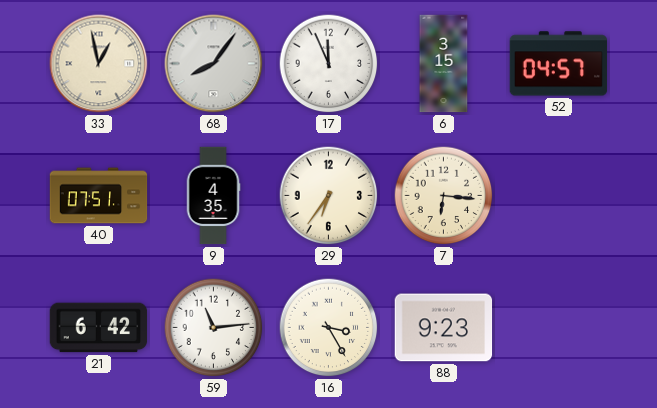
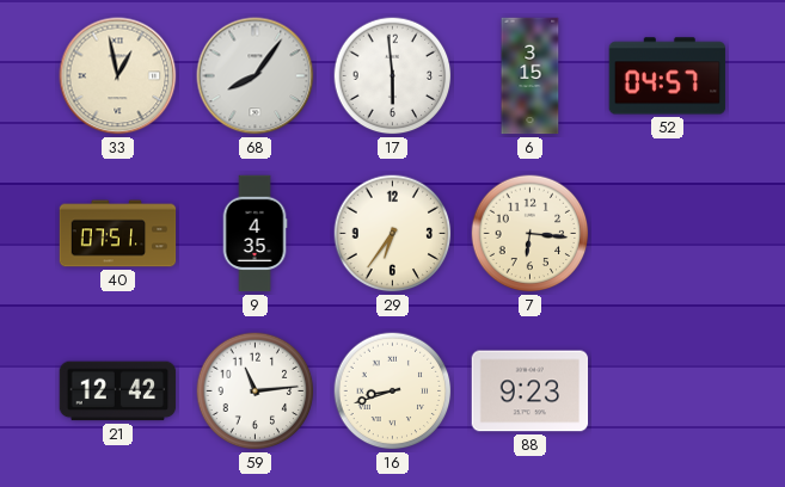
17: 11:56 -> 5:59
21: 6:42 -> 12:42
16: 3:25 -> 8:42
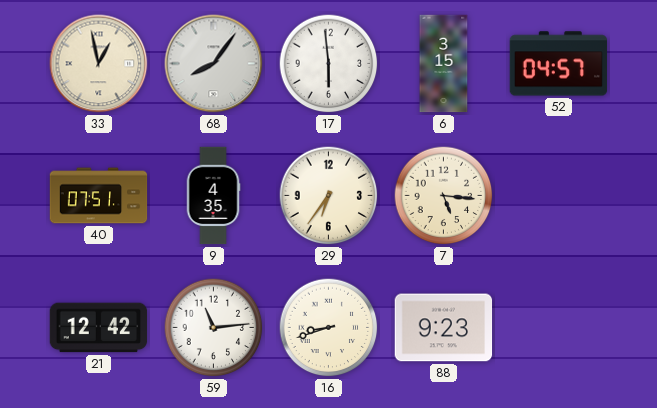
7: 6:16 -> 5:16
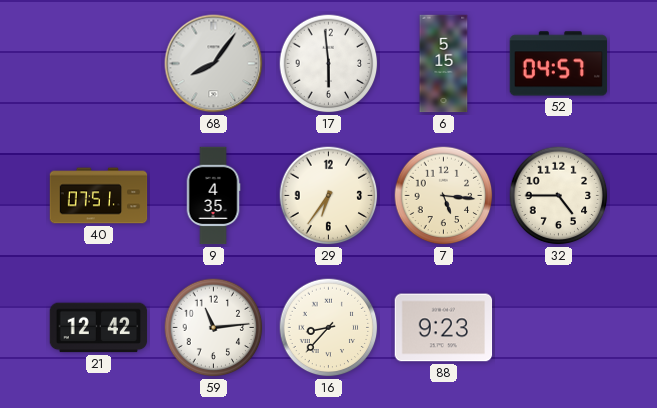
33: 12:58 -> none
6: 3:15 -> 5:15
32: none -> 4:45
16: 8:42 -> 8:37
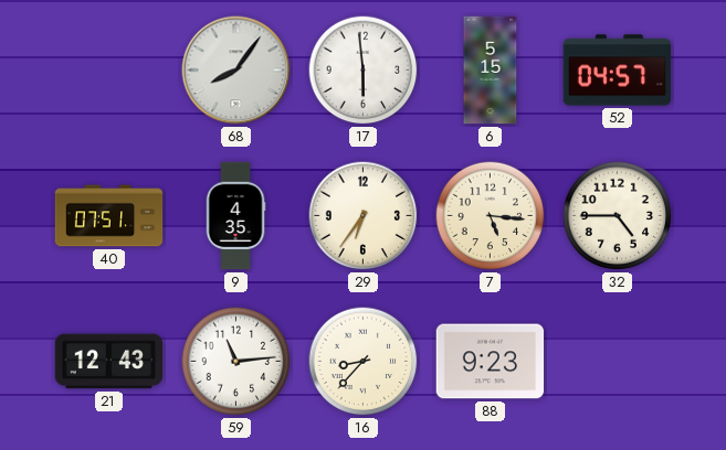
21: 12:42 -> 12:43
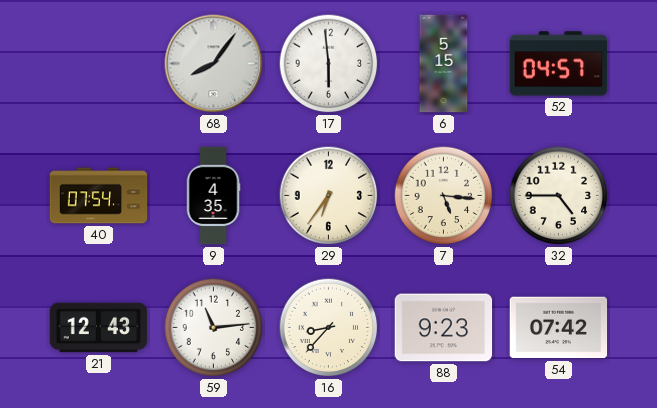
40: 07:51 -> 07:54
54: none -> 07:42
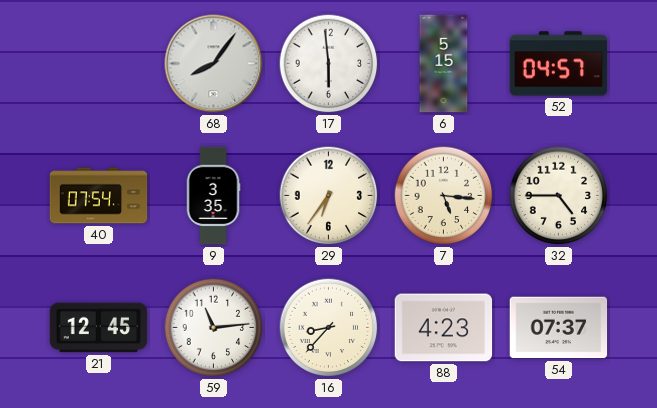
9: 4:35 -> 3:35
21: 12:43 -> 12:45
88: 9:23 -> 4:23
54: 07:42 -> 07:37
